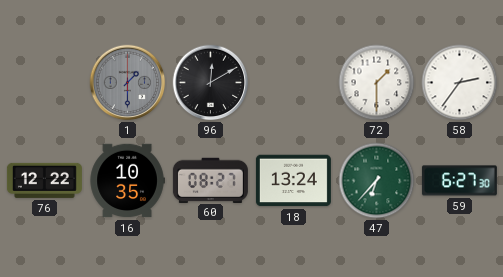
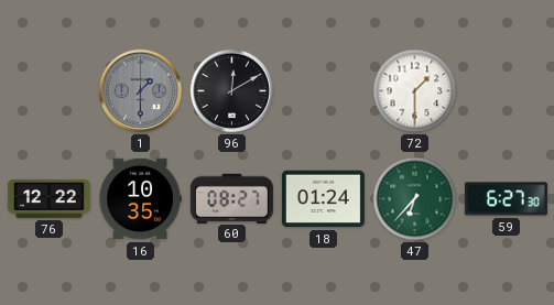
58: 2:36 -> none
18: 13:24 -> 01:24
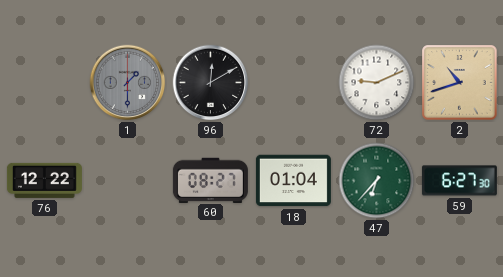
72: 1:30 -> 9:11
2: none -> 10:42
16: 10:35 -> none
18: 01:24 -> 01:04
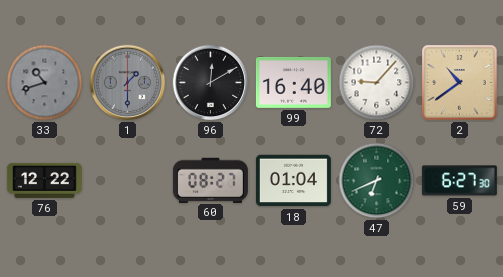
33: none -> 10:42
99: none -> 16:40
72: 9:11 -> 9:07
2: 10:42 -> 10:39
47: 6:37 -> 6:41
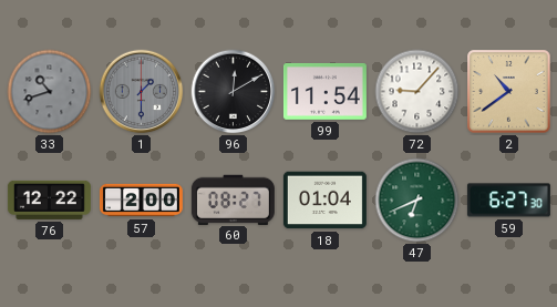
99: 16:40 -> 11:54
57: none -> 2:00
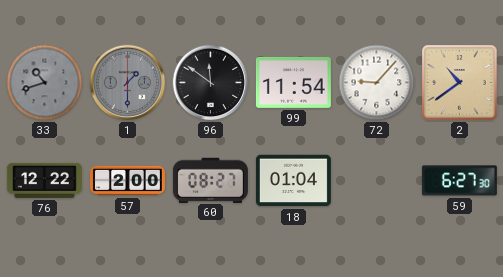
96: 12:10 -> 11:51
47: 6:41 -> none
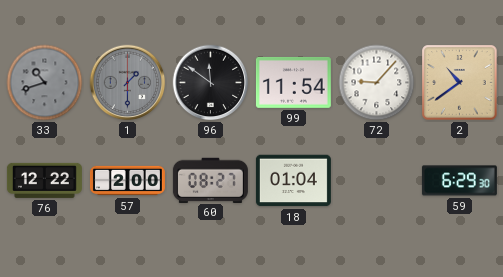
59: 6:27 -> 6:29
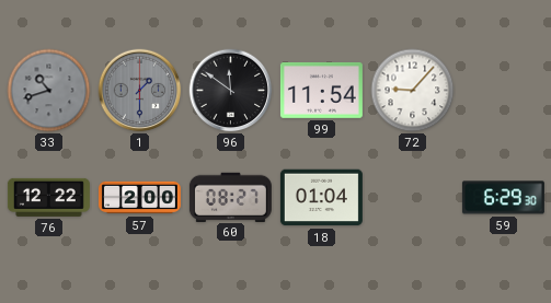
2: 10:39 -> none
